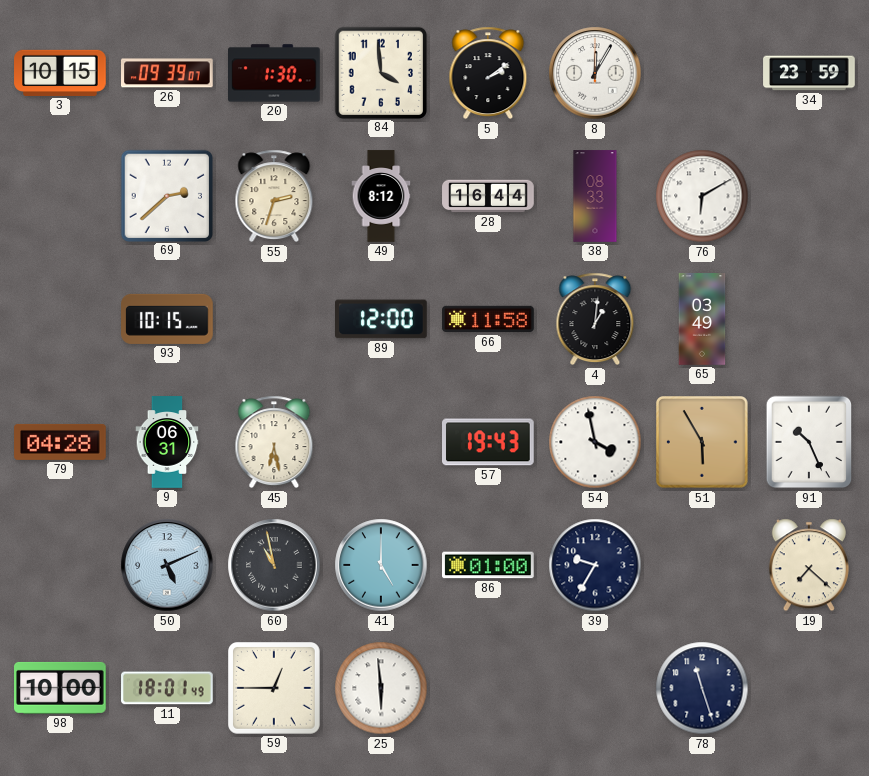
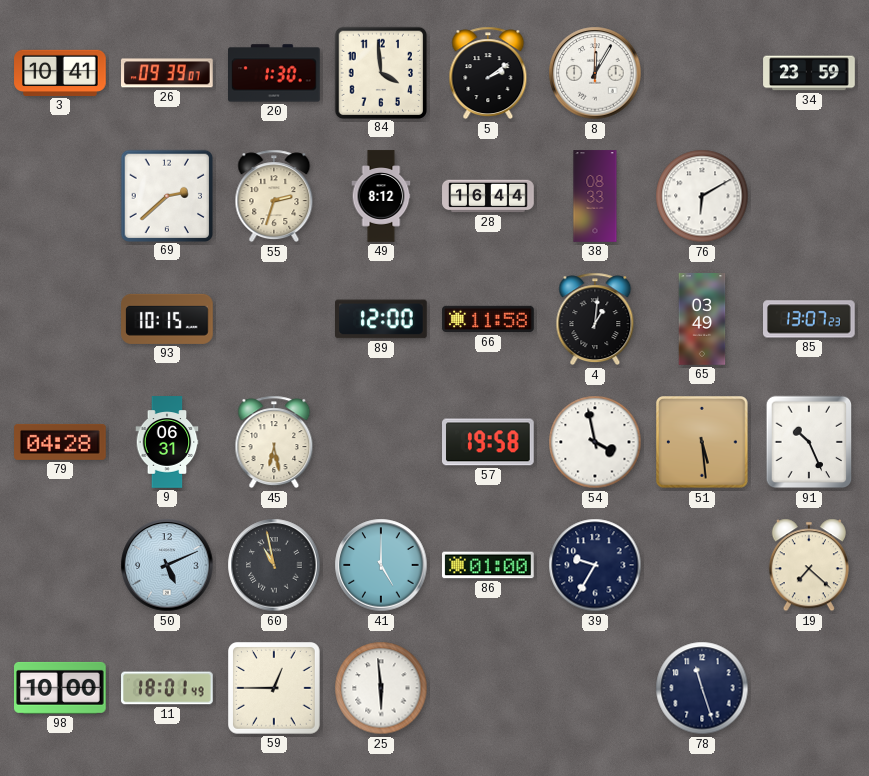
3: 10:15 -> 10:41
85: none -> 13:07
57: 19:43 -> 19:58
51: 5:55 -> 5:29
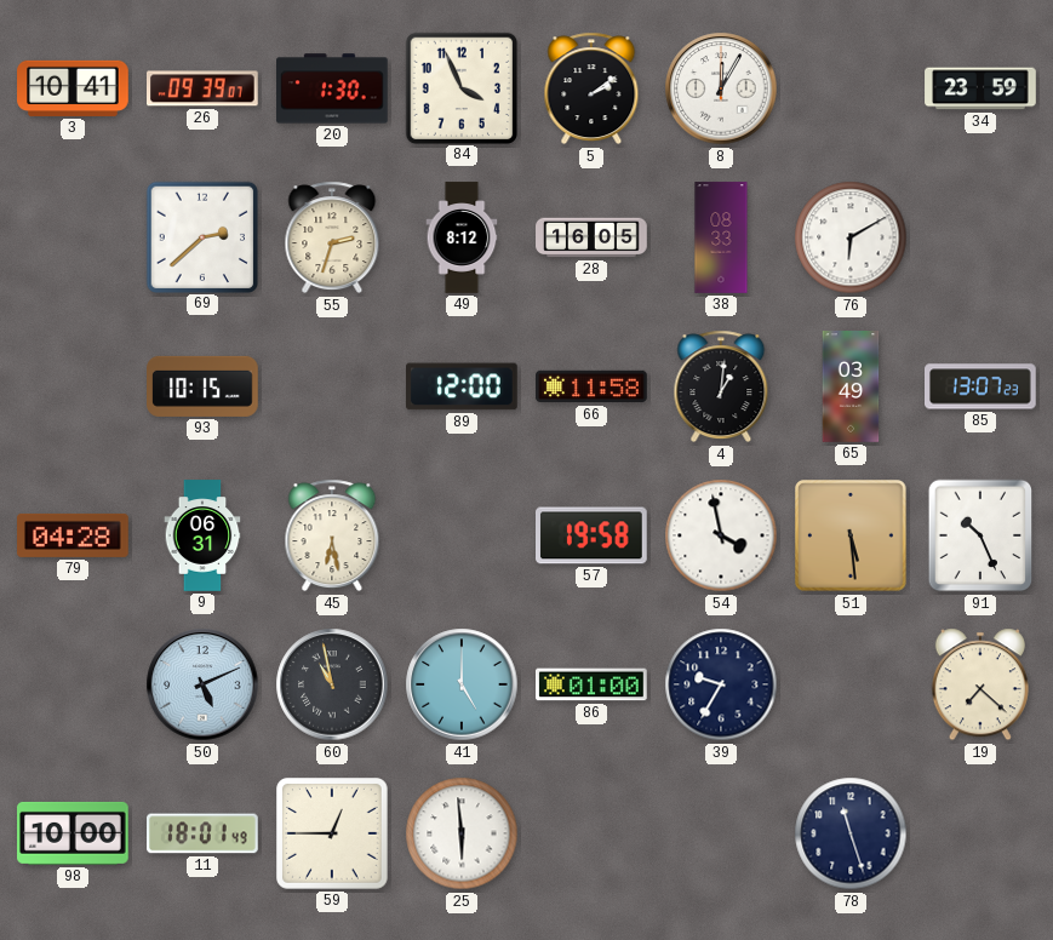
84: 3:59 -> 3:56
28: 16:44 -> 16:05
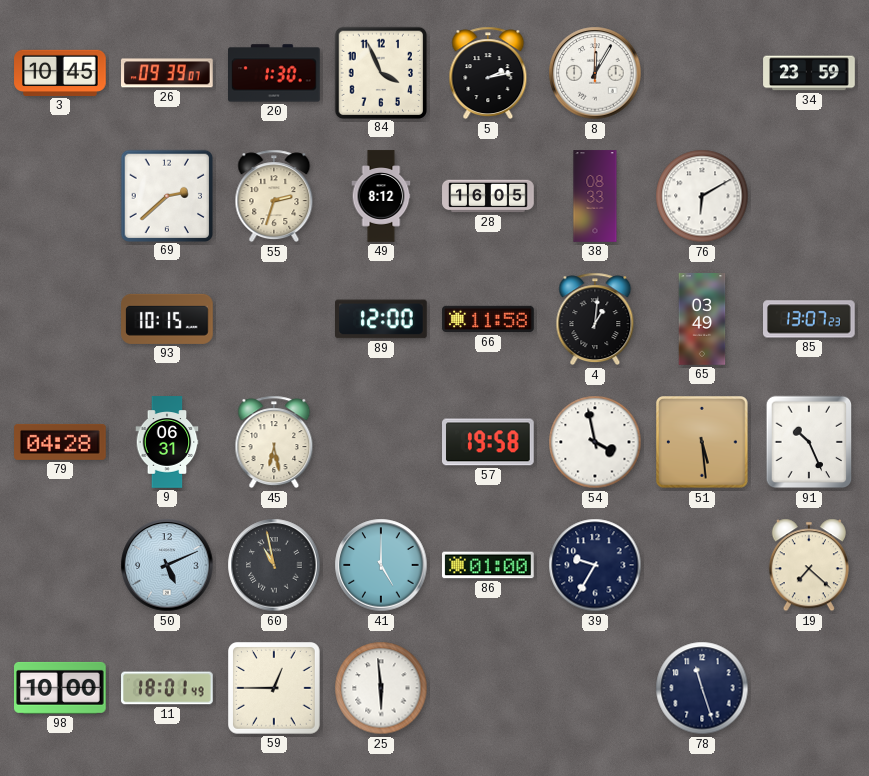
3: 10:41 -> 10:45
5: 2:09 -> 2:13
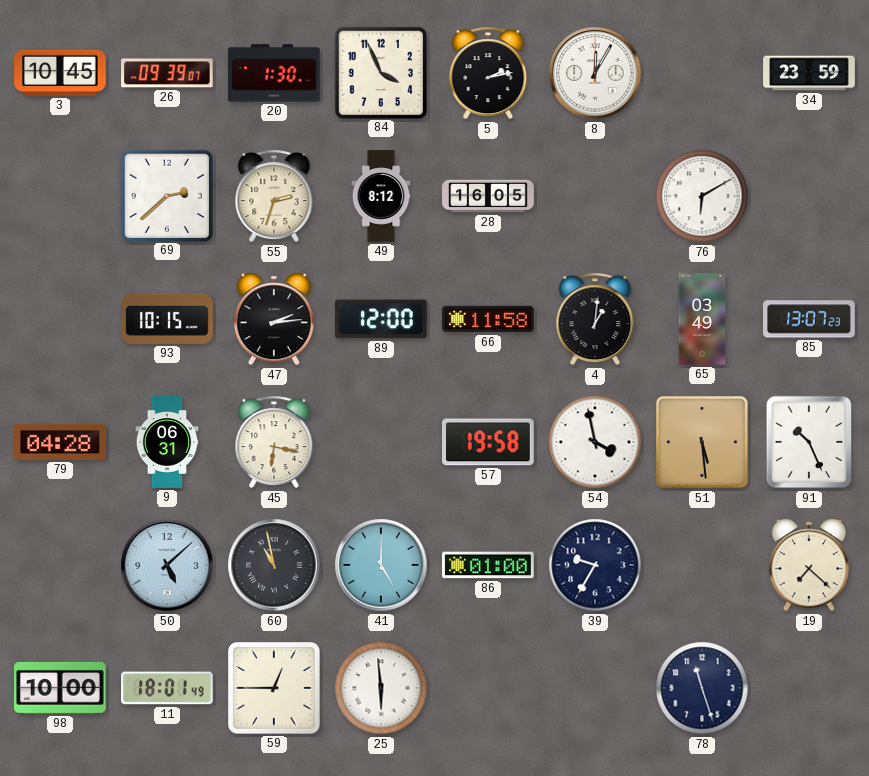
38: 08:33 -> none
47: none -> 2:14
45: 6:28 -> 6:17
50: 5:11 -> 5:08
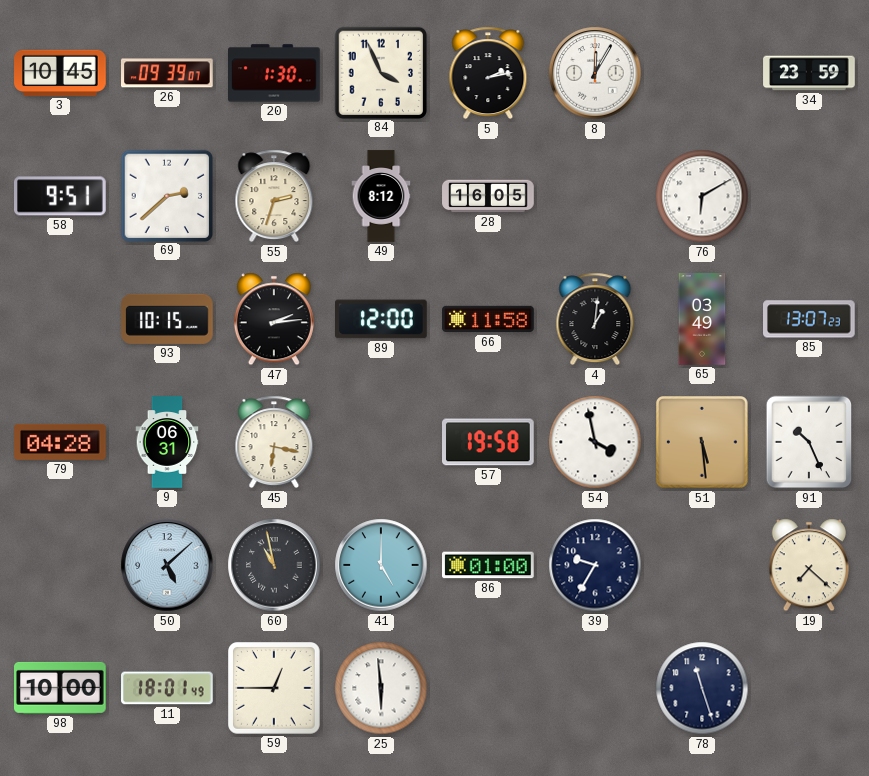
58: none -> 9:51
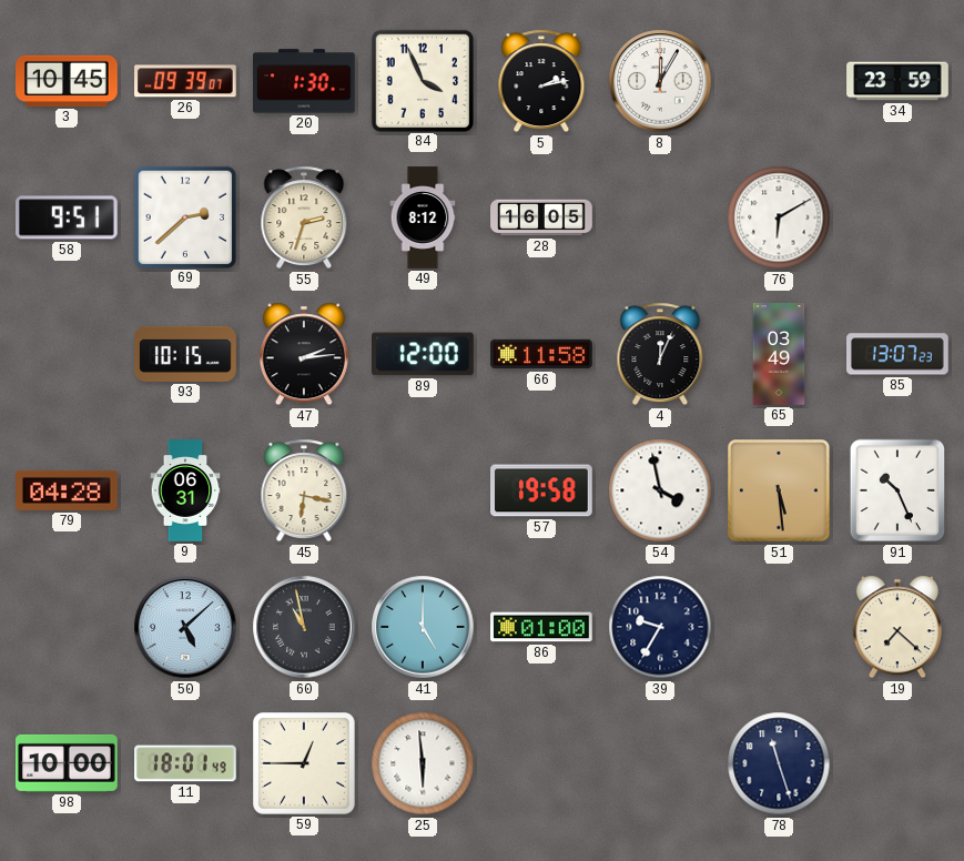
4: 1:01 -> 12:04
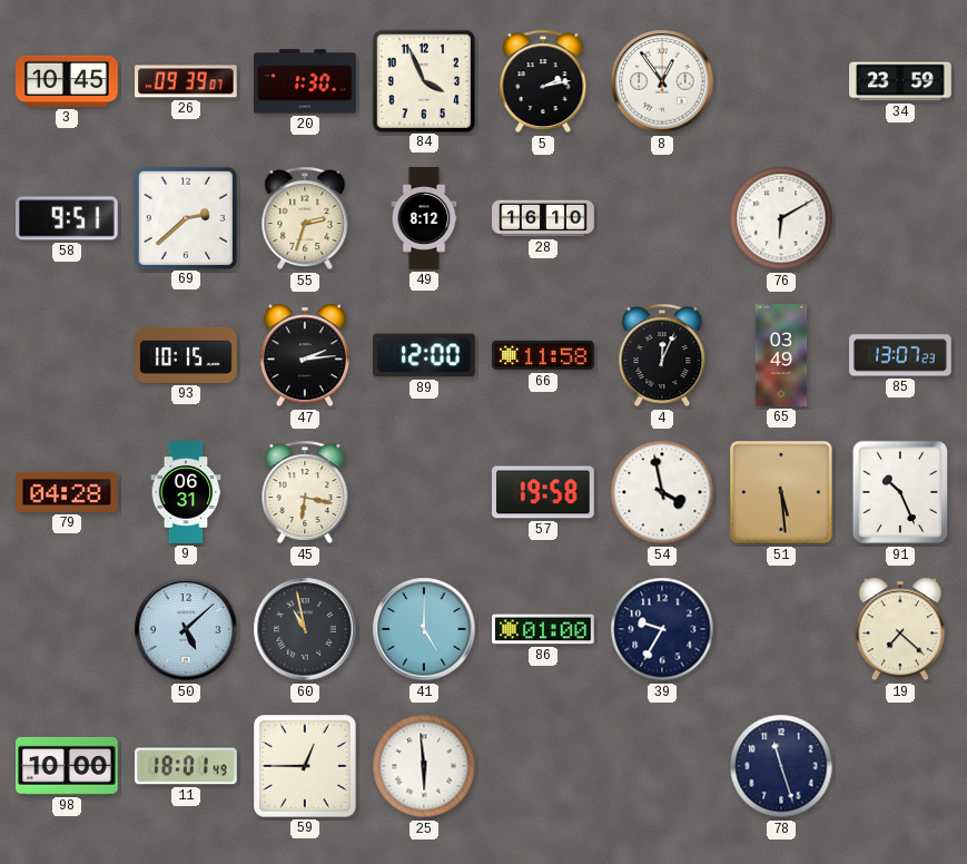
8: 12:05 -> 12:54
28: 16:05 -> 16:10
